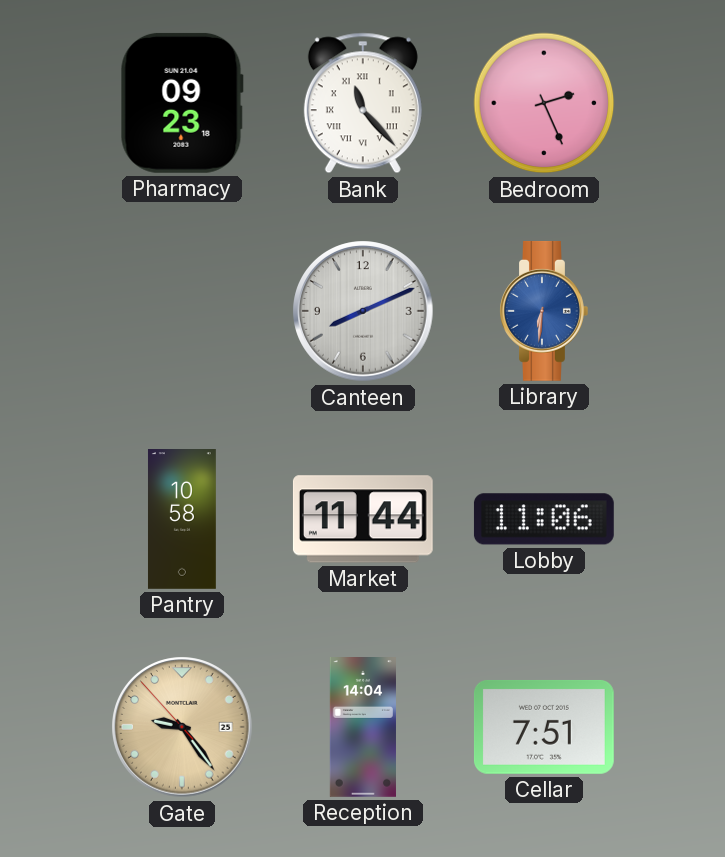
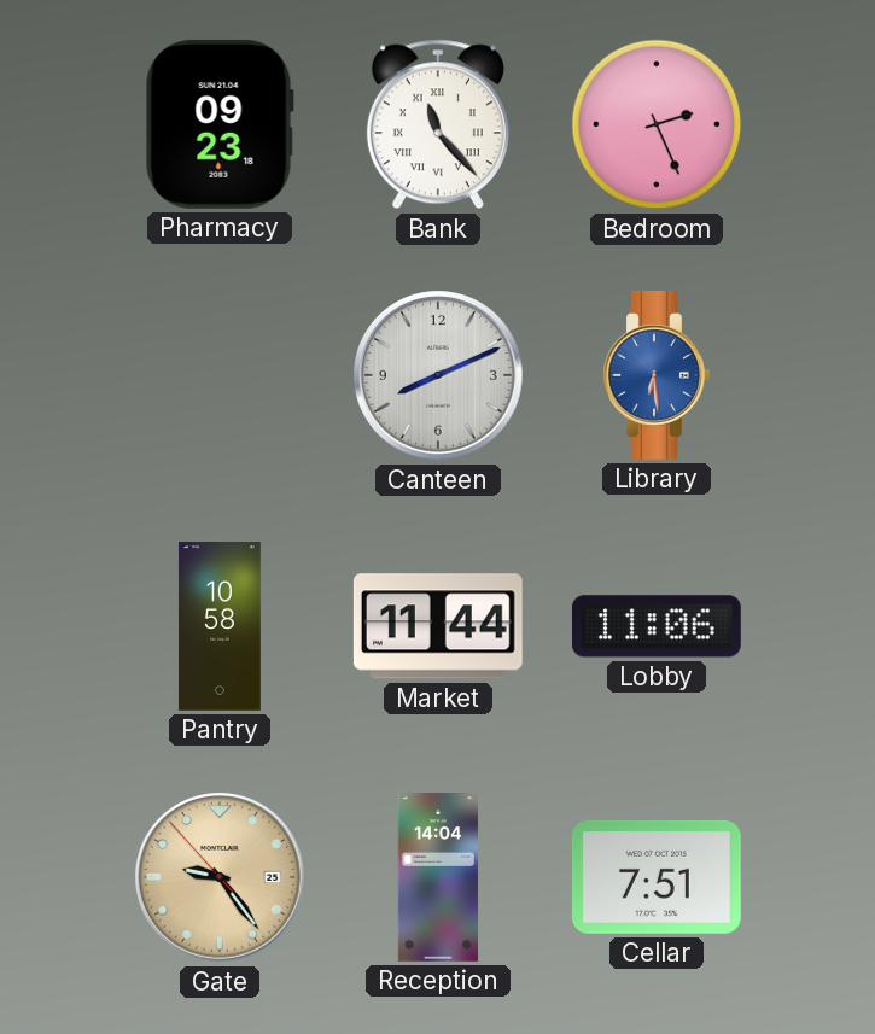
Library: 6:31 -> 6:29
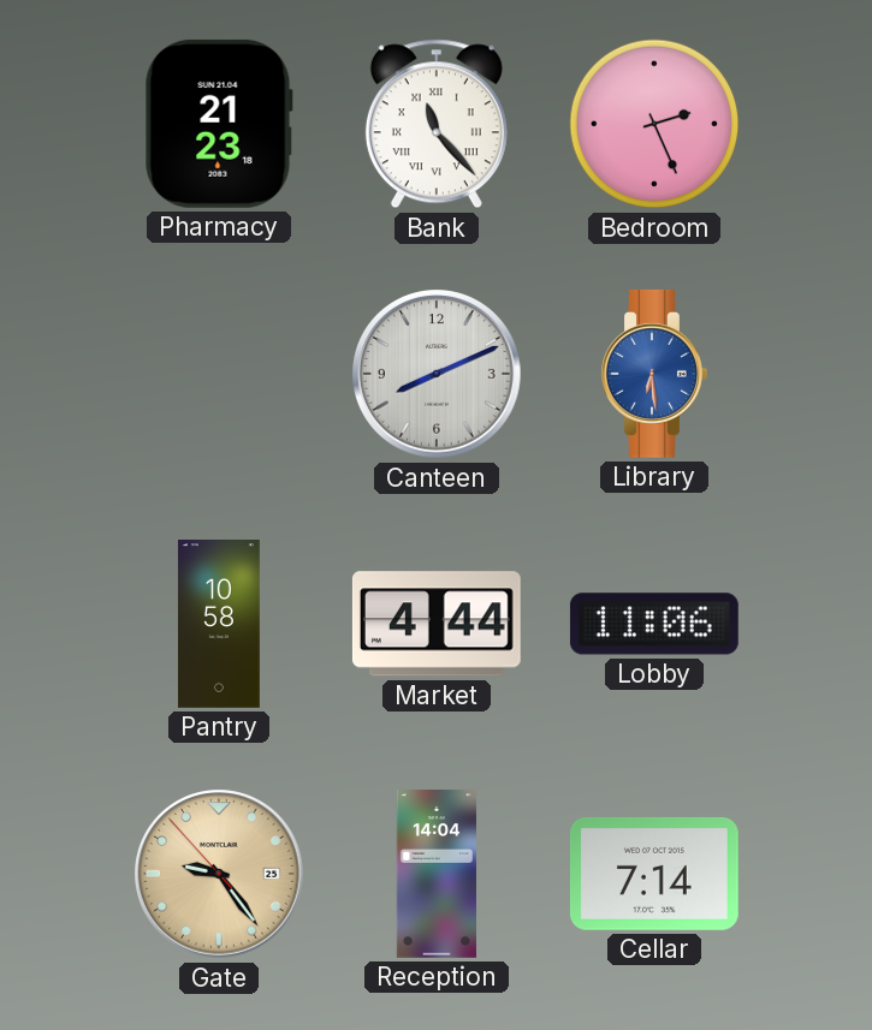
Pharmacy: 09:23 -> 21:23
Market: 11:44 -> 4:44
Cellar: 7:51 -> 7:14
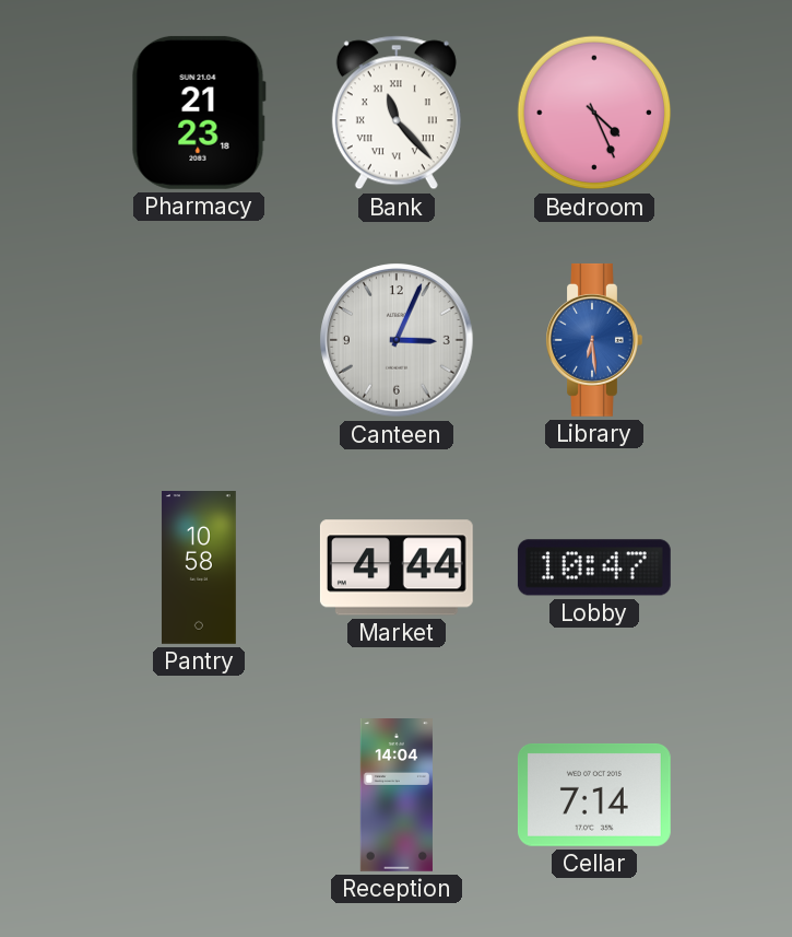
Bedroom: 2:26 -> 4:26
Canteen: 8:11 -> 3:04
Lobby: 11:06 -> 10:47
Gate: 9:23 -> none
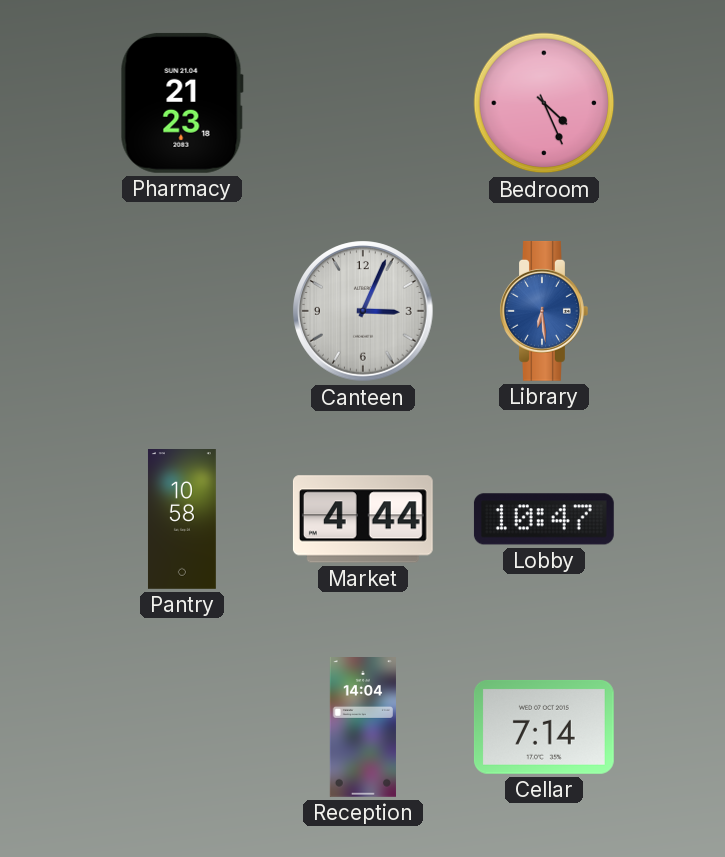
Bank: 11:23 -> none
